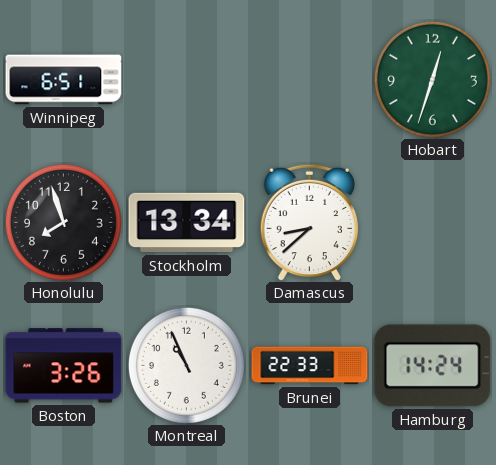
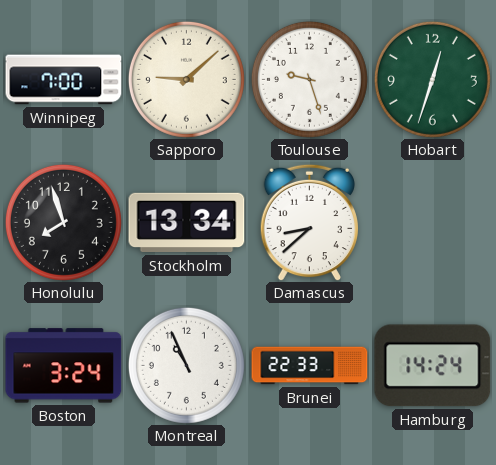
Winnipeg: 6:51 -> 7:00
Sapporo: none -> 9:08
Toulouse: none -> 9:27
Boston: 3:26 -> 3:24
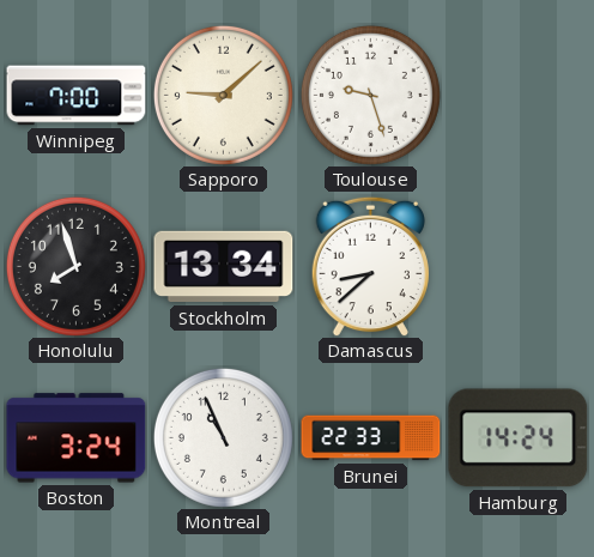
Hobart: 12:33 -> none
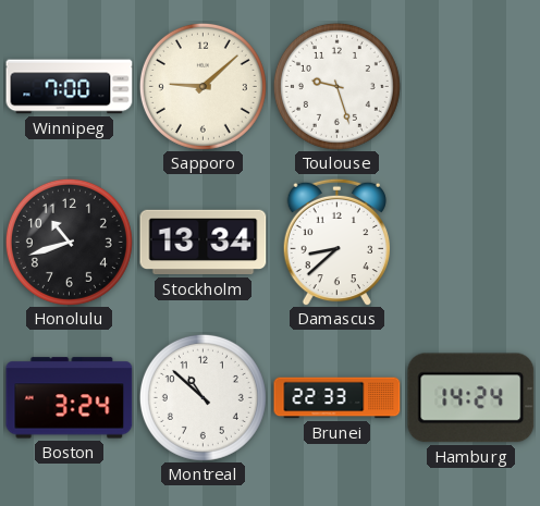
Honolulu: 7:57 -> 10:42
Montreal: 10:56 -> 10:52
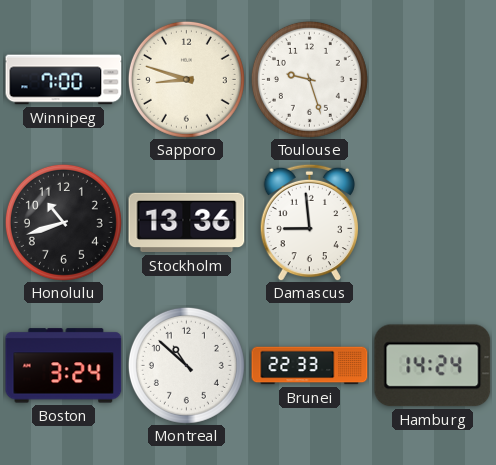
Sapporo: 9:08 -> 8:48
Stockholm: 13:34 -> 13:36
Damascus: 8:38 -> 8:59
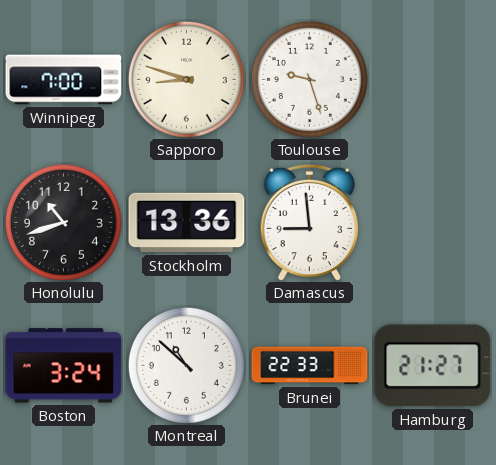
Hamburg: 14:24 -> 21:27
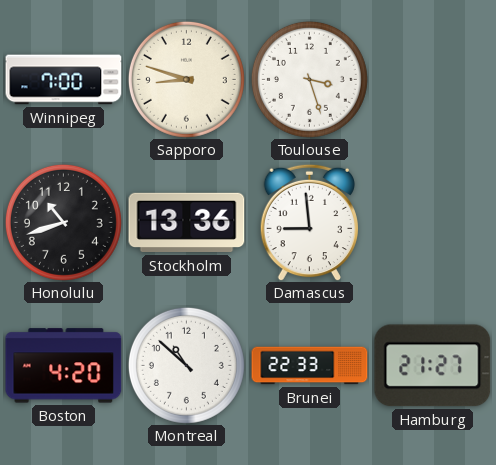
Toulouse: 9:27 -> 3:27
Boston: 3:24 -> 4:20
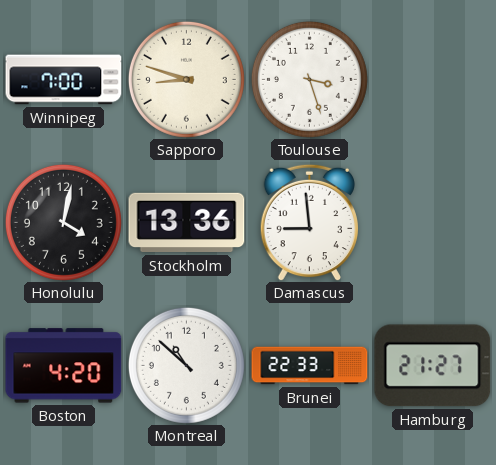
Honolulu: 10:42 -> 4:02
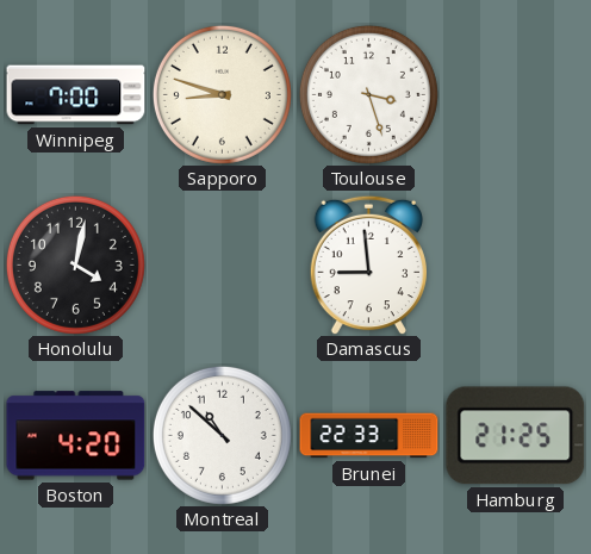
Stockholm: 13:36 -> none
Hamburg: 21:27 -> 21:25
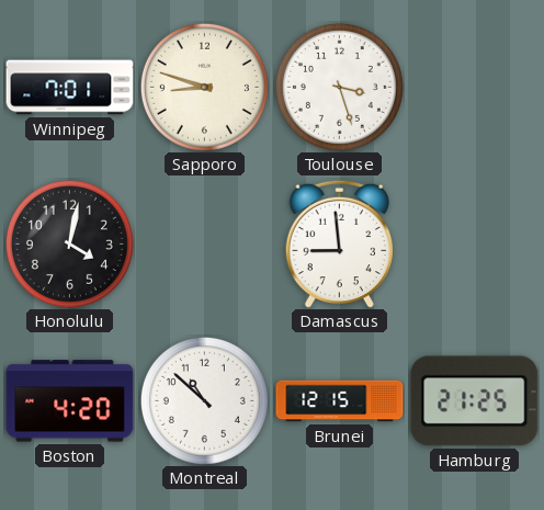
Winnipeg: 7:00 -> 7:01
Brunei: 22:33 -> 12:15
